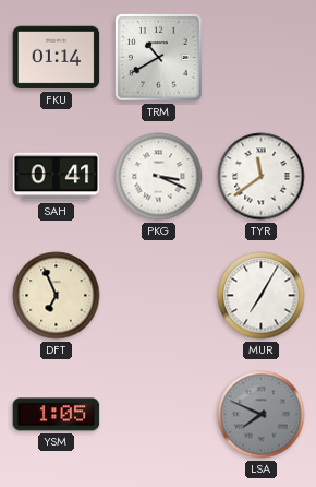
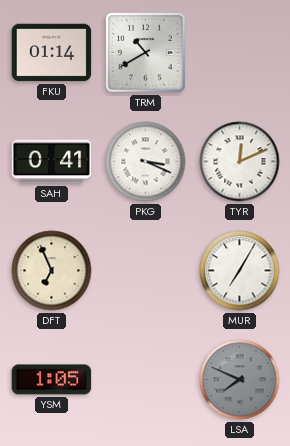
TYR: 11:39 -> 12:11
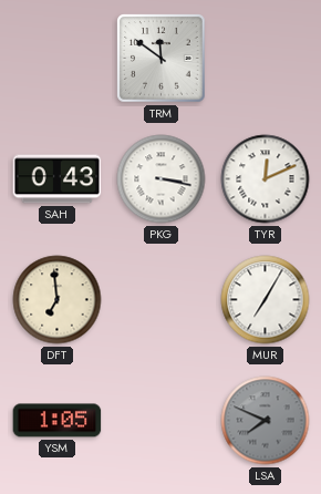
FKU: 01:14 -> none
TRM: 10:40 -> 11:51
SAH: 0:41 -> 0:43
PKG: 3:19 -> 3:17
DFT: 6:56 -> 6:59
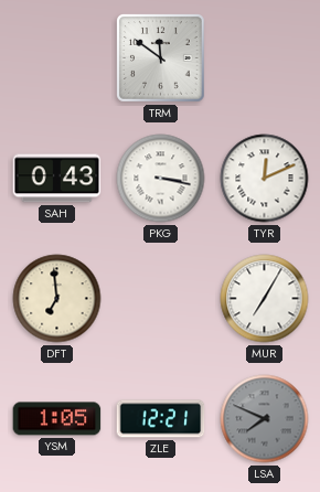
ZLE: none -> 12:21
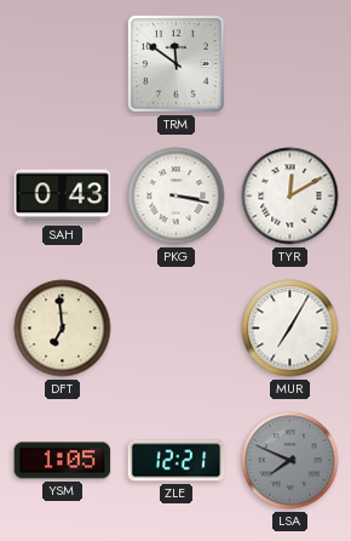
TYR: 12:11 -> 12:10
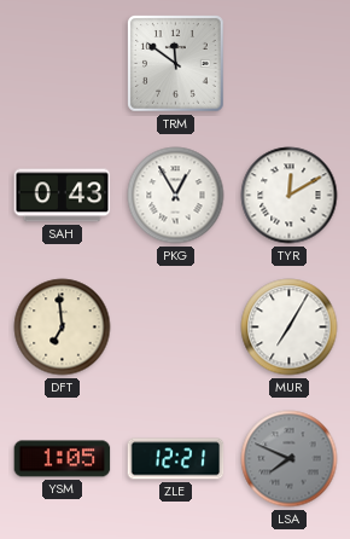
PKG: 3:17 -> 12:55
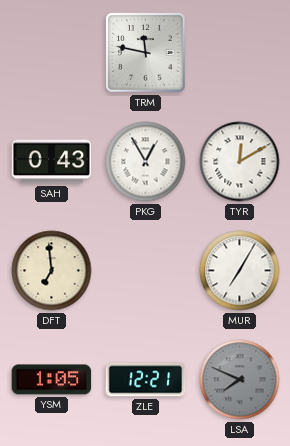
TRM: 11:51 -> 11:47
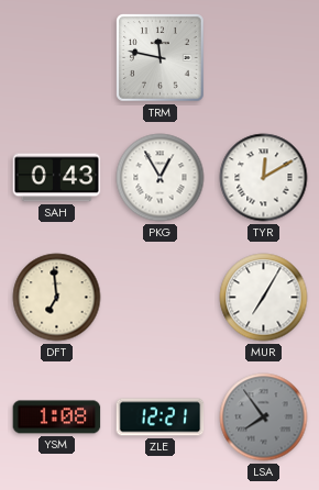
YSM: 1:05 -> 1:08
LSA: 7:49 -> 7:54
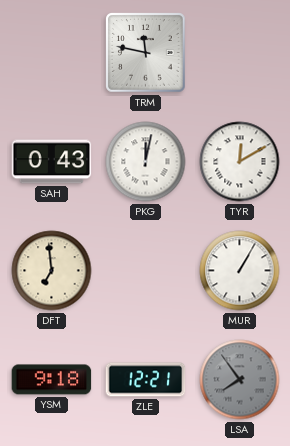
PKG: 12:55 -> 12:02
MUR: 7:05 -> 1:05
YSM: 1:08 -> 9:18
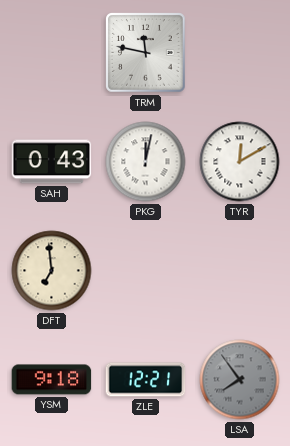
MUR: 1:05 -> none
